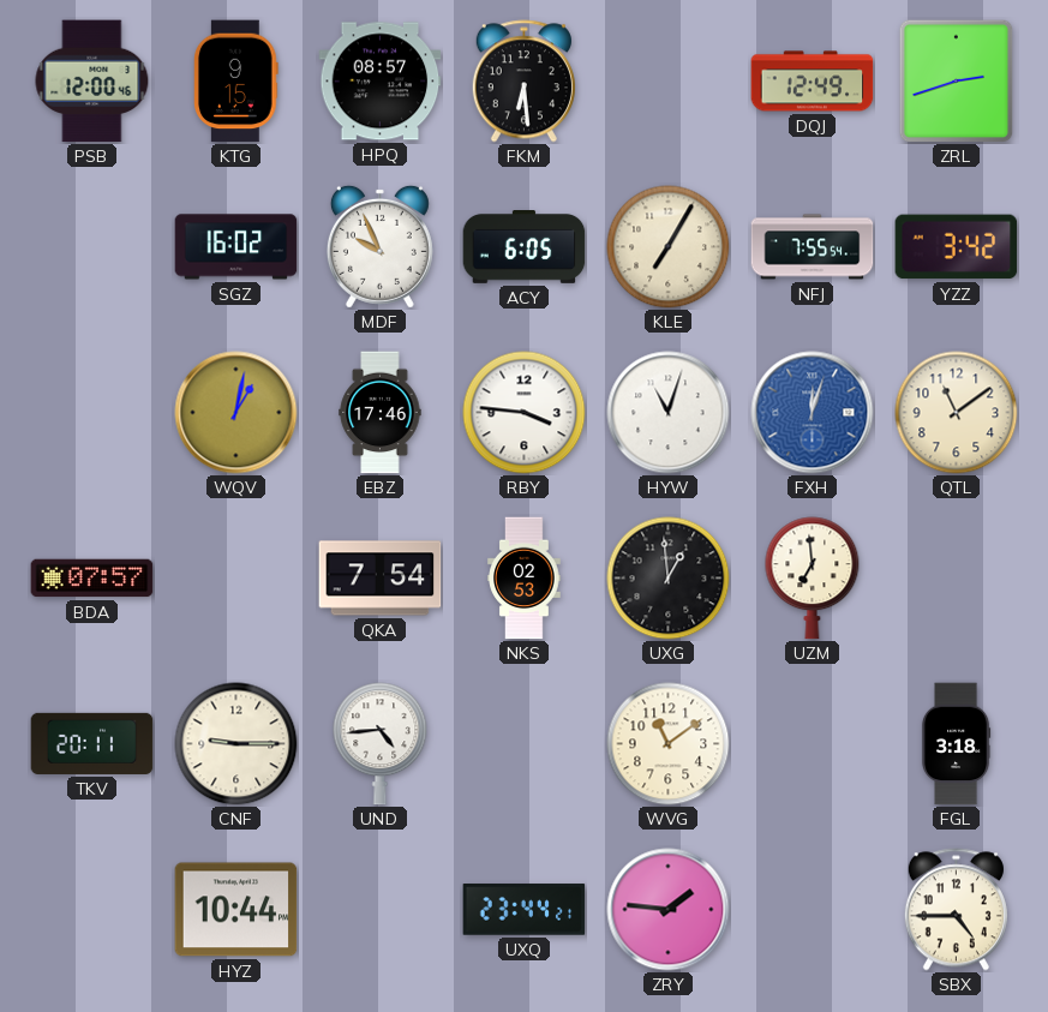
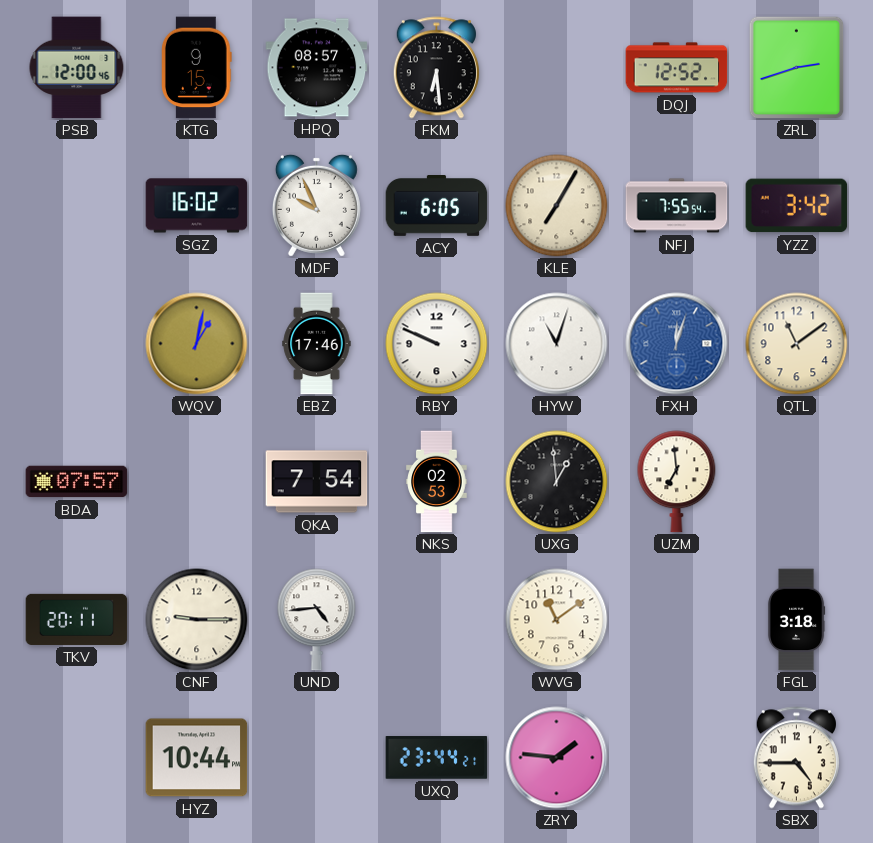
DQJ: 12:49 -> 12:52
RBY: 3:46 -> 9:49
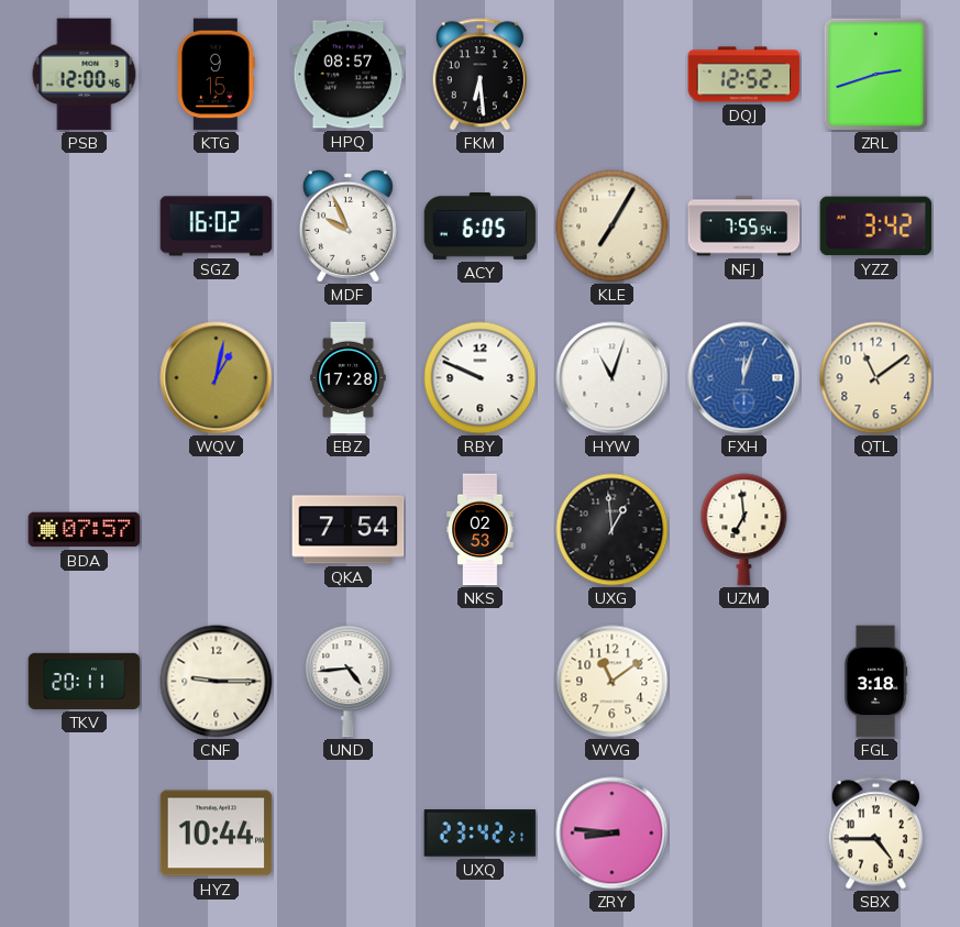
EBZ: 17:46 -> 17:28
UXQ: 23:44 -> 23:42
ZRY: 1:46 -> 8:46
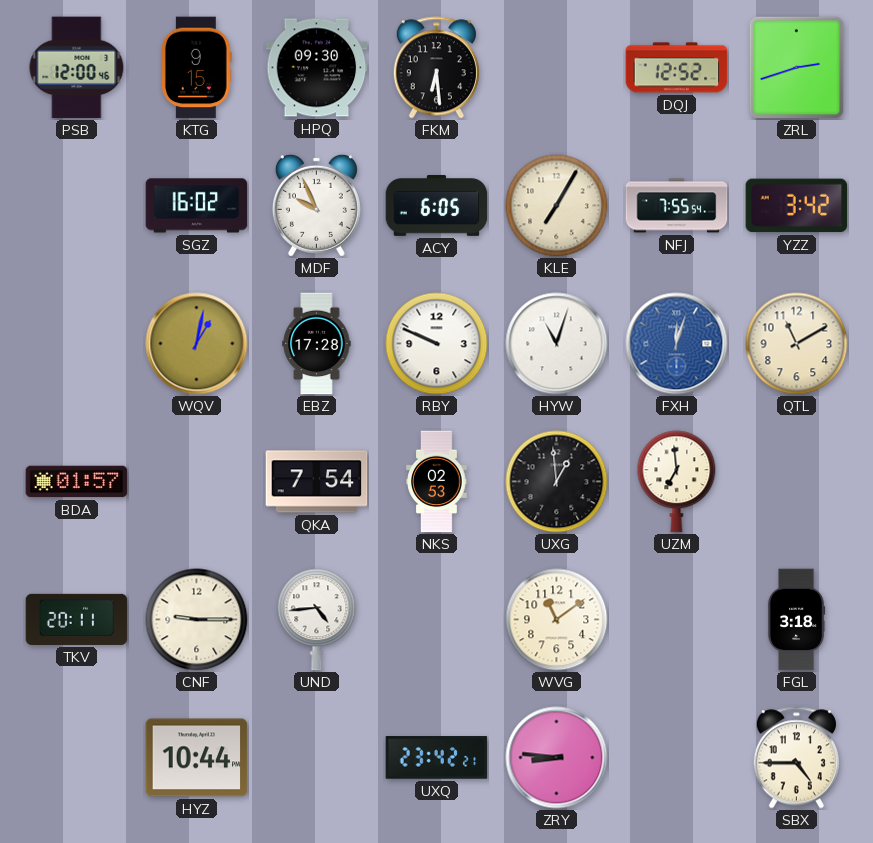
HPQ: 08:57 -> 09:30
QTL: 11:09 -> 11:10
BDA: 07:57 -> 01:57
